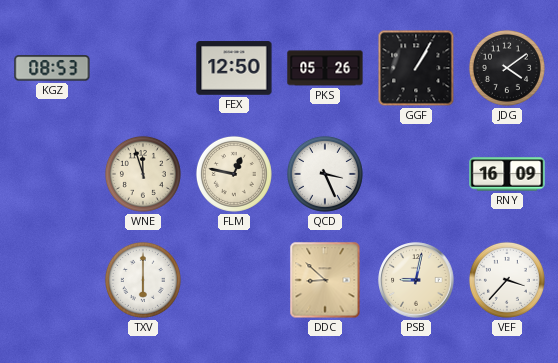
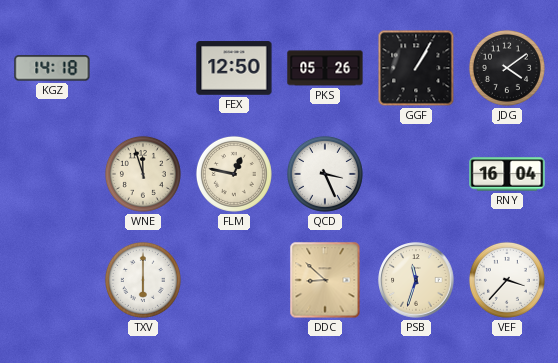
KGZ: 08:53 -> 14:18
RNY: 16:09 -> 16:04
PSB: 9:02 -> 11:33
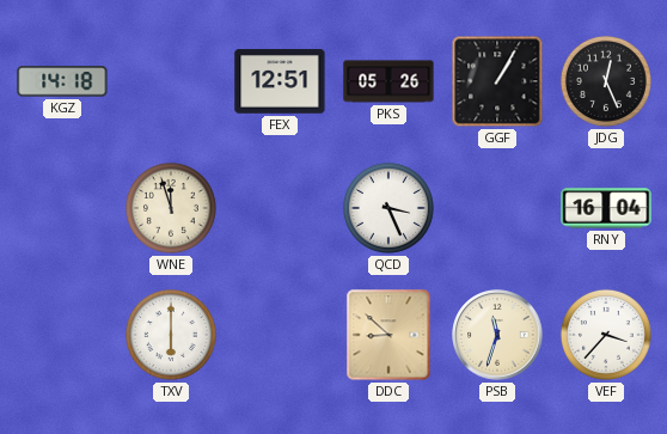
FEX: 12:50 -> 12:51
JDG: 4:09 -> 12:26
FLM: 12:47 -> none
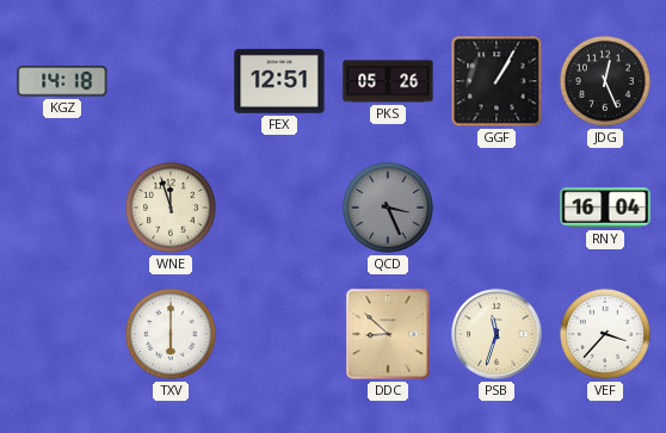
QCD dial: white -> grey
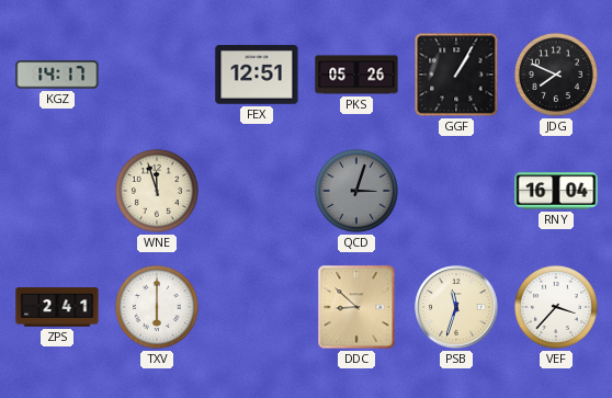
KGZ: 14:18 -> 14:17
JDG: 12:26 -> 7:49
QCD: 3:26 -> 3:03
ZPS: none -> 2:41
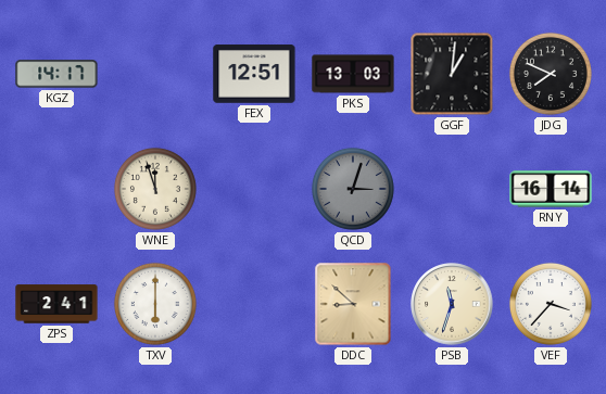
PKS: 05:26 -> 13:03
GGF: 1:05 -> 1:01
RNY: 16:04 -> 16:14
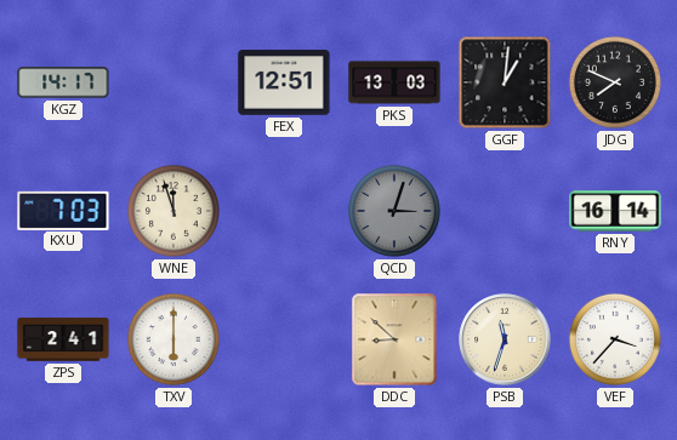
KXU: none -> 7:03
